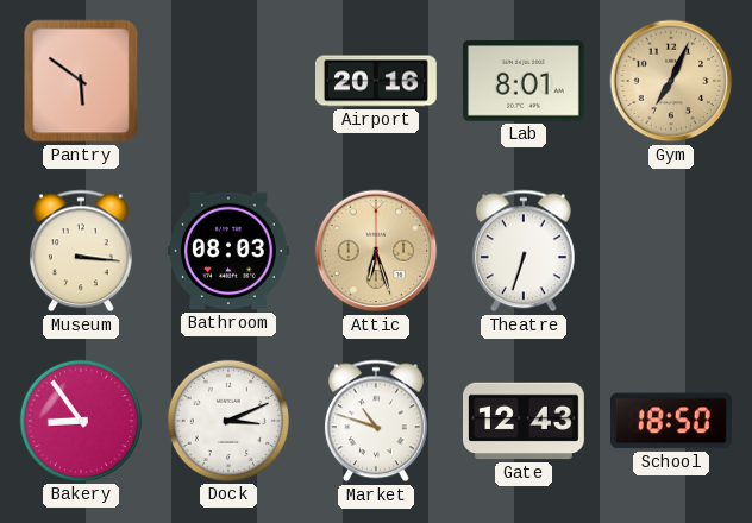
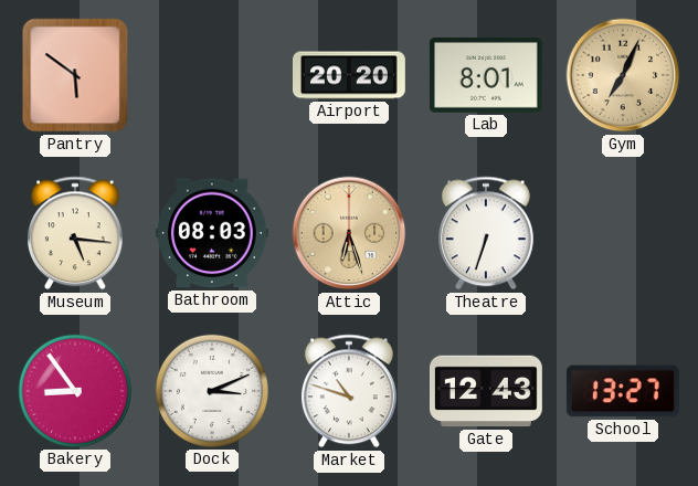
Airport: 20:16 -> 20:20
Museum: 3:16 -> 5:16
School: 18:50 -> 13:27
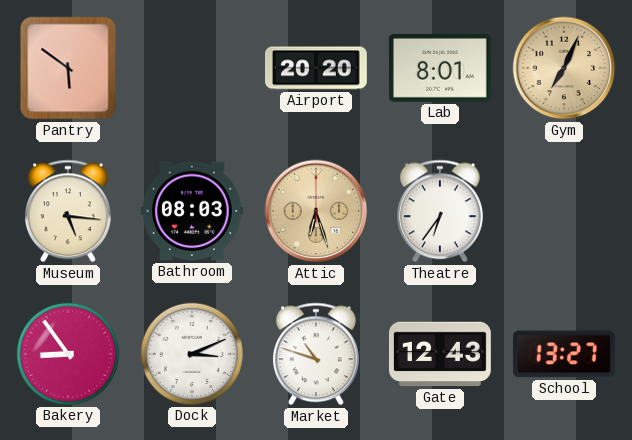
Theatre: 6:33 -> 6:36
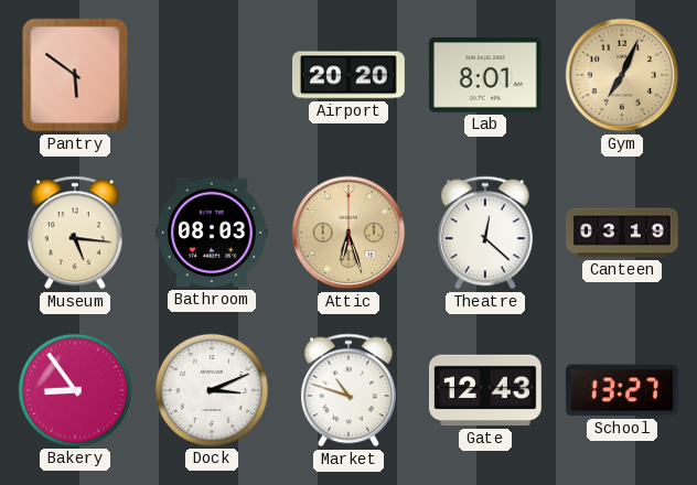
Theatre: 6:36 -> 12:22
Canteen: none -> 03:19
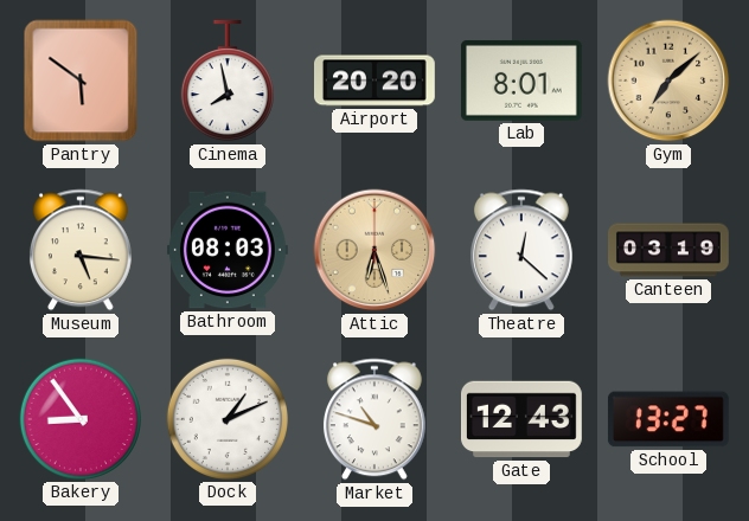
Cinema: none -> 7:58
Gym: 7:04 -> 7:08
Dock: 3:11 -> 1:11
